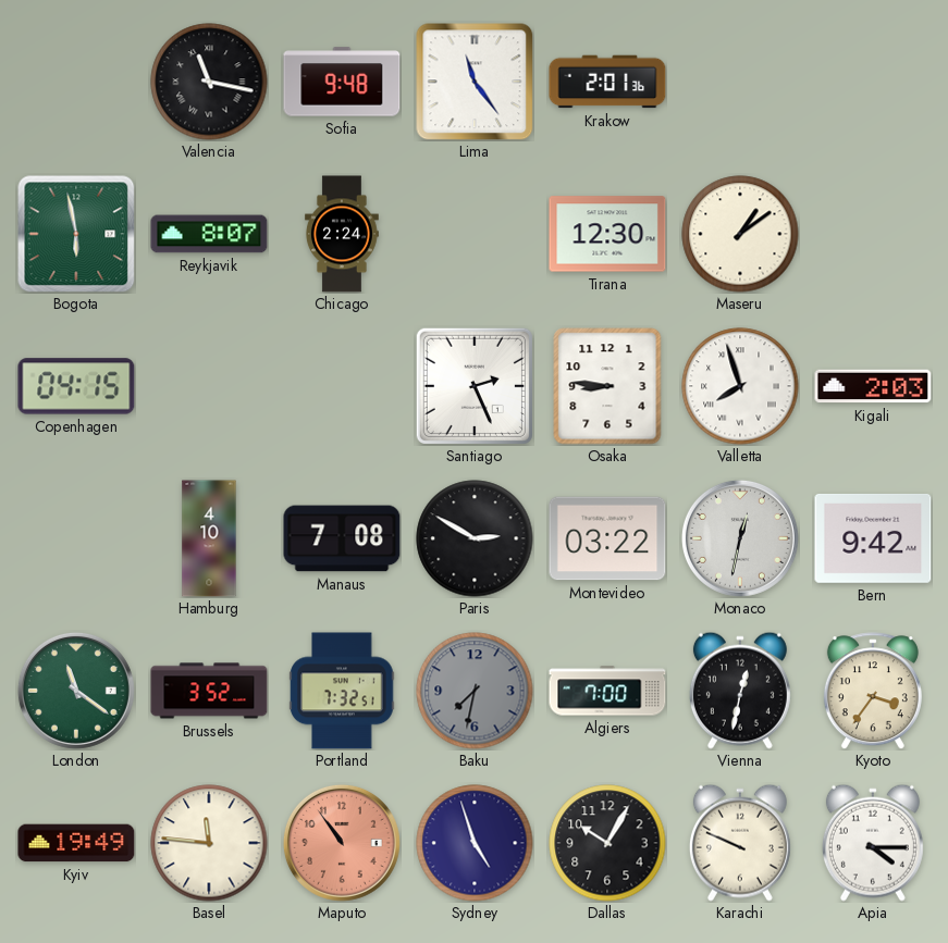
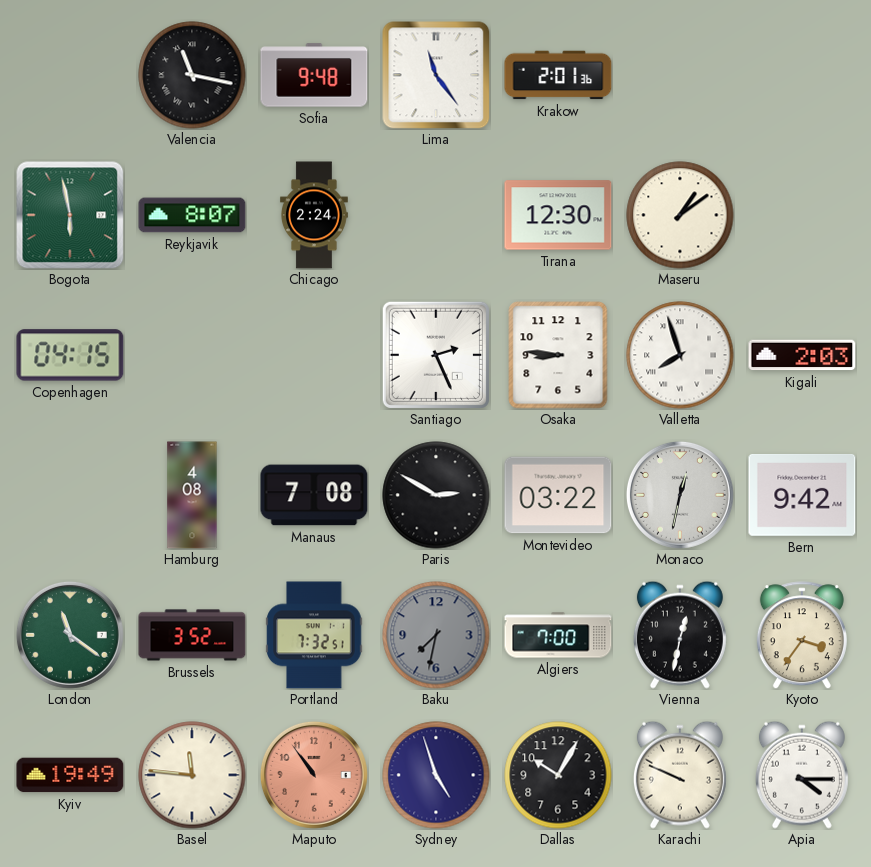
Hamburg: 4:10 -> 4:08
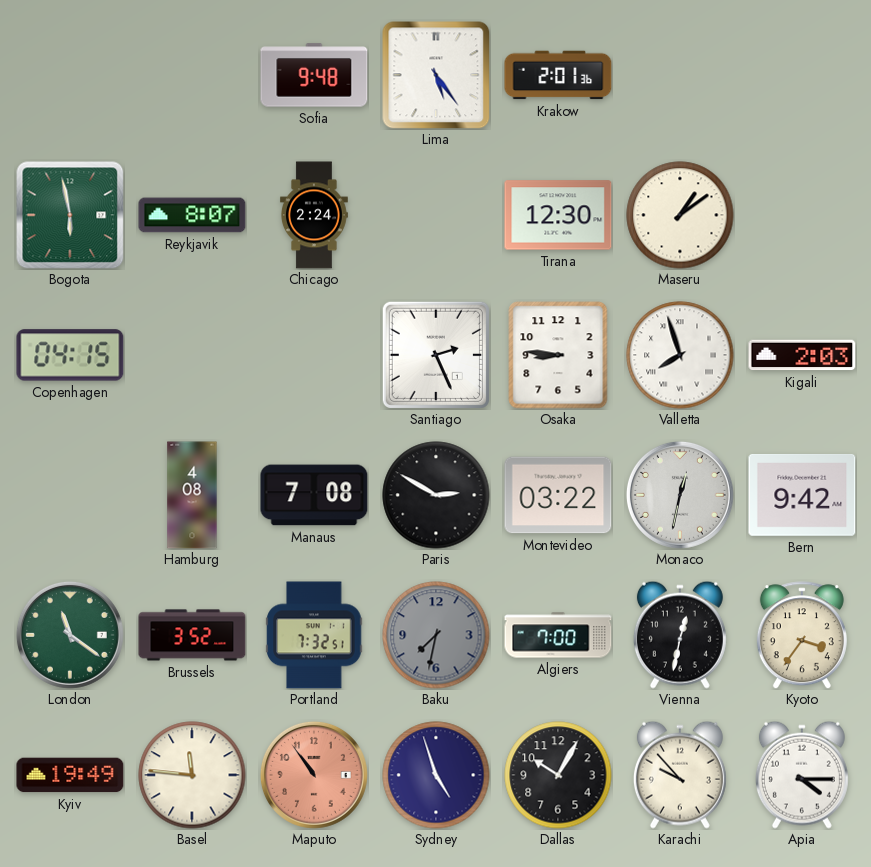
Valencia: 11:17 -> none
Lima: 11:24 -> 5:24
Karachi: 9:49 -> 9:53
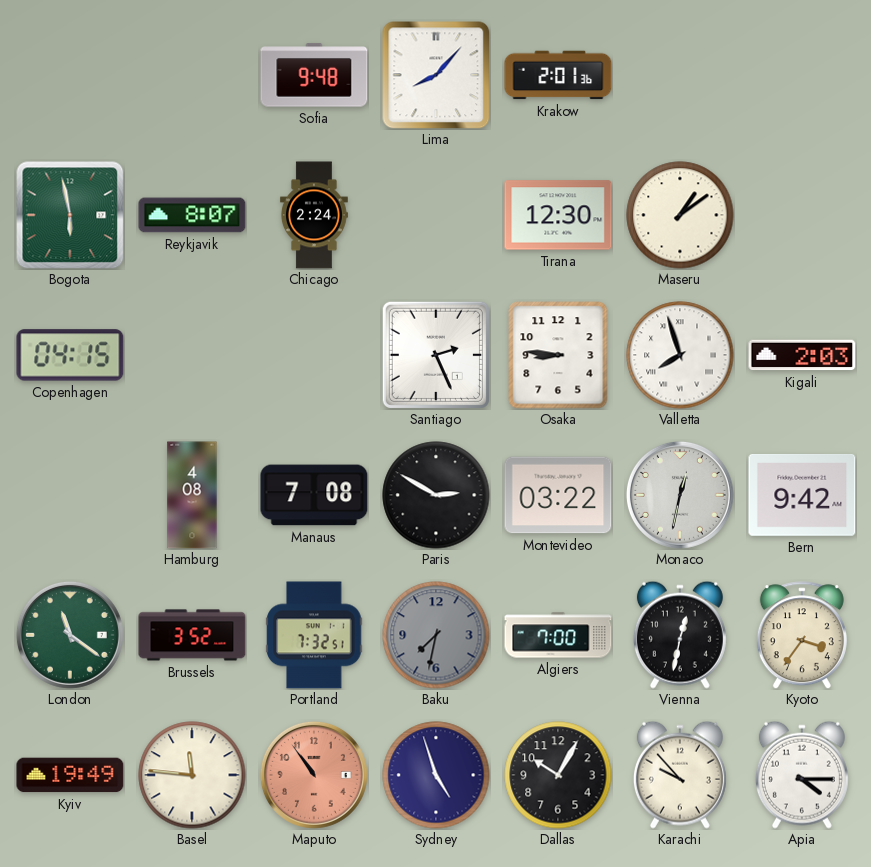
Lima: 5:24 -> 8:07
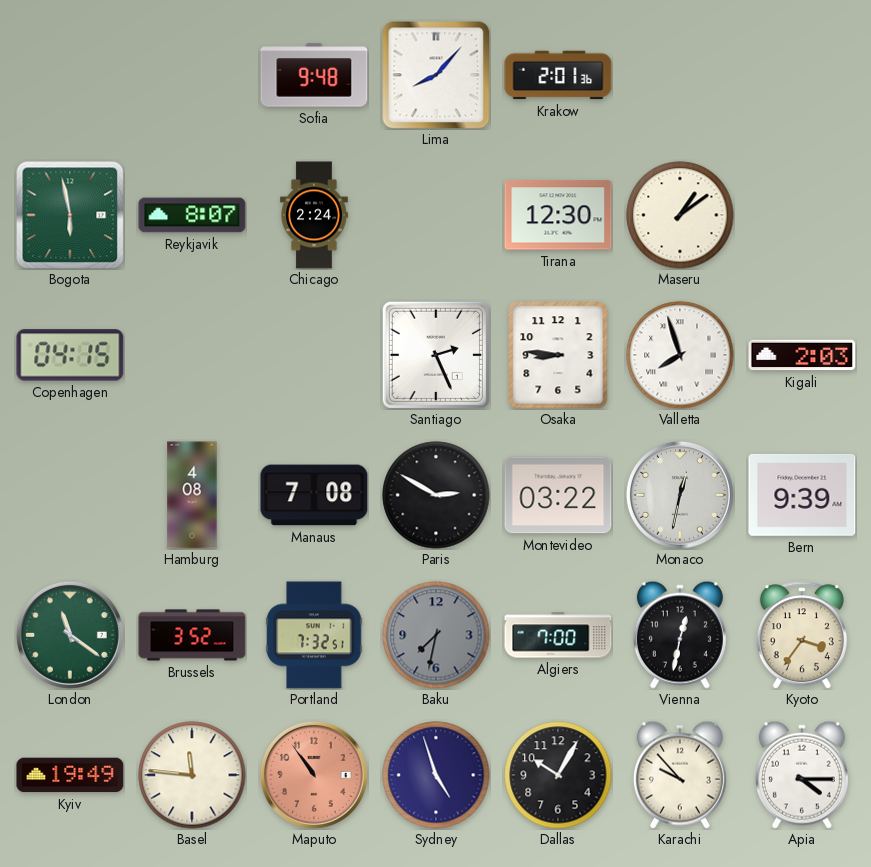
Bern: 9:42 -> 9:39
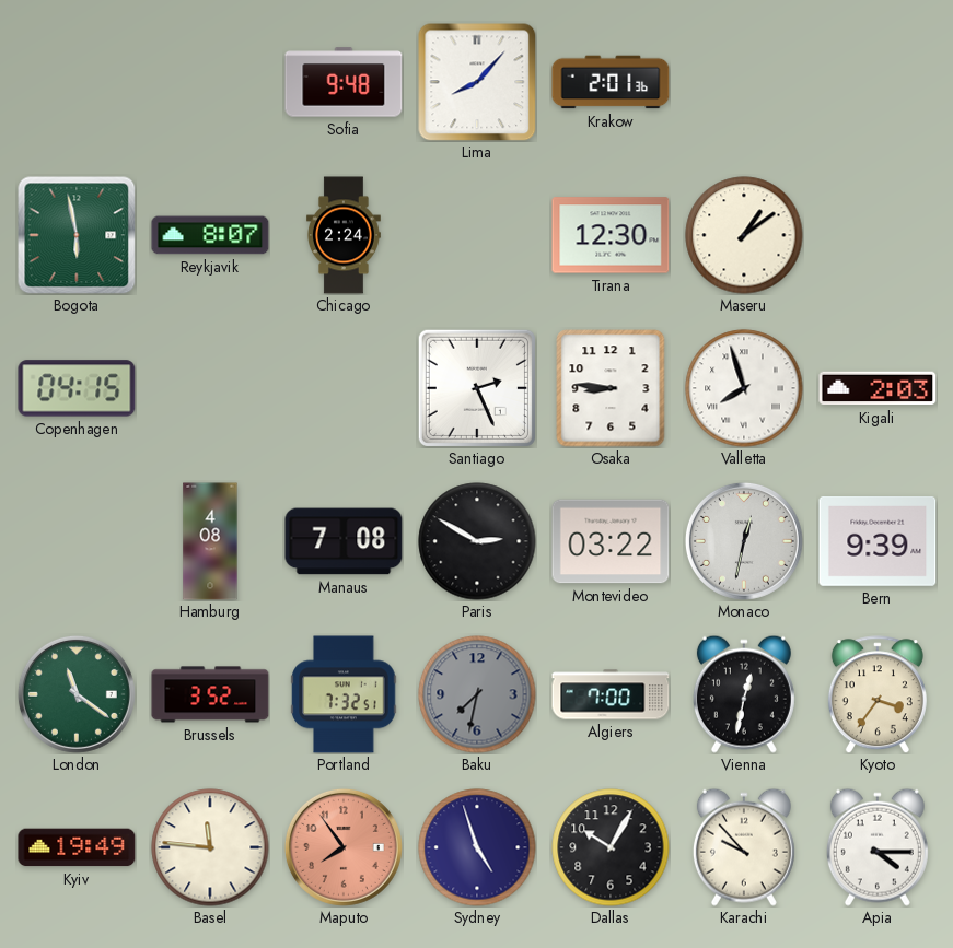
Maputo: 10:54 -> 7:54
